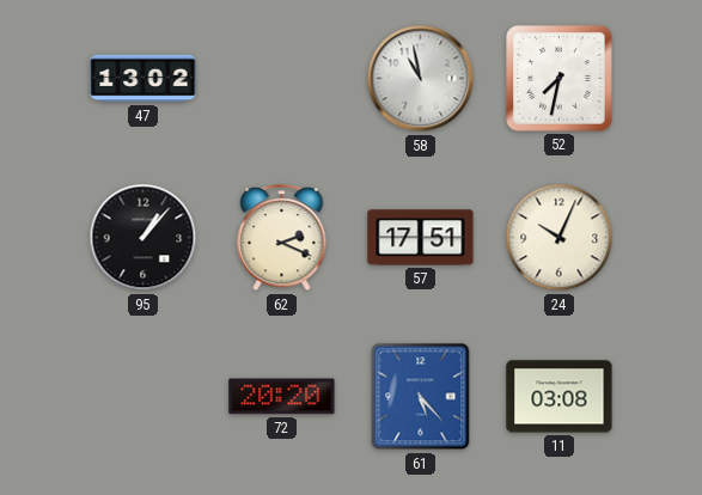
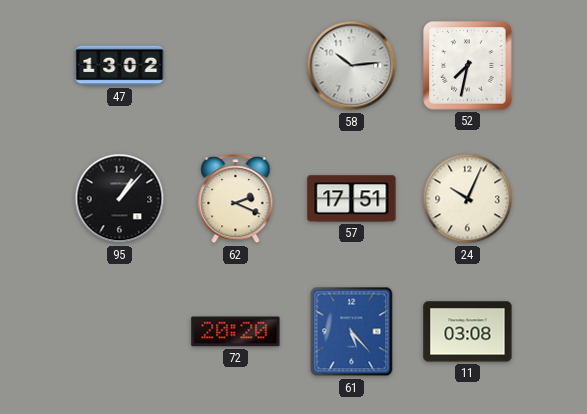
58: 10:58 -> 10:14
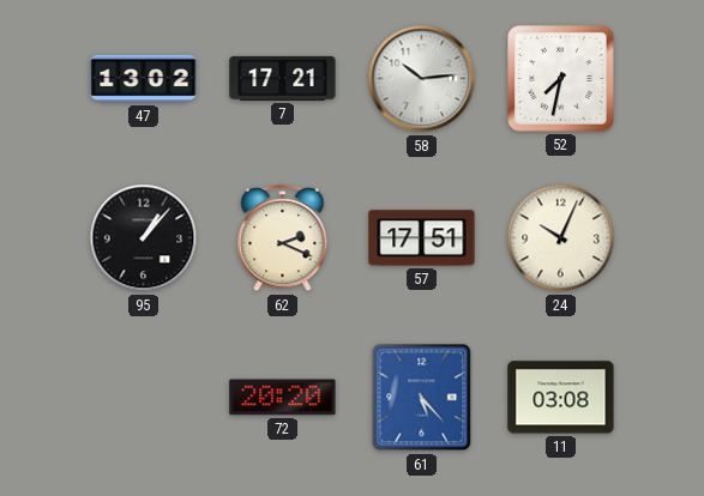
7: none -> 17:21
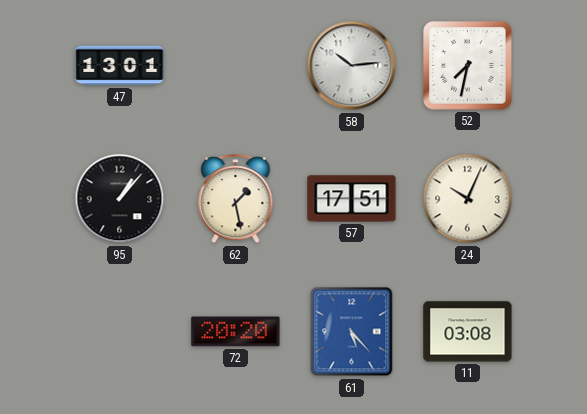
47: 13:02 -> 13:01
7: 17:21 -> none
62: 2:19 -> 1:28
